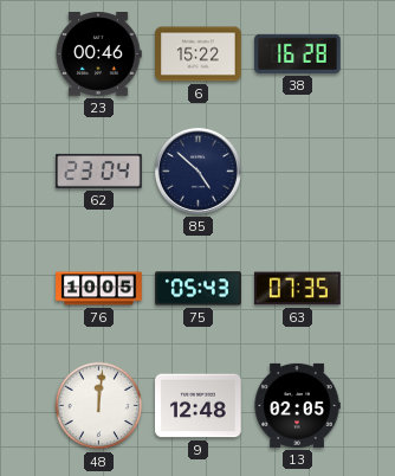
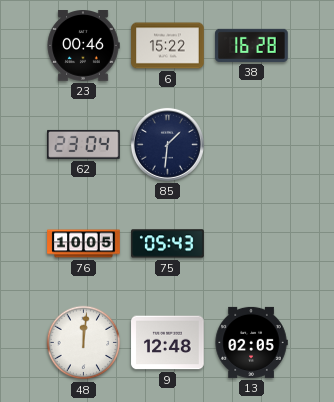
85: 4:52 -> 1:31
63: 07:35 -> none
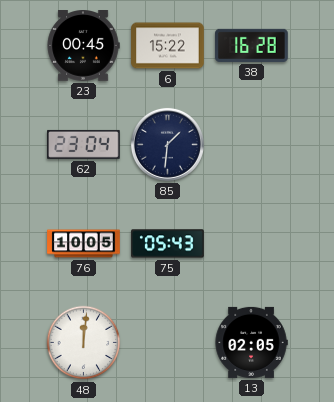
23: 00:46 -> 00:45
9: 12:48 -> none
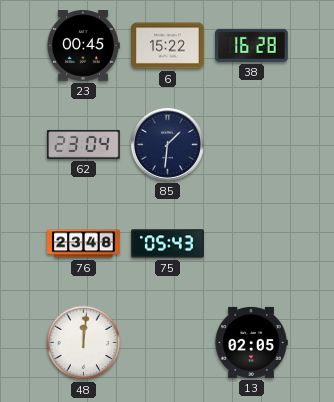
76: 10:05 -> 23:48
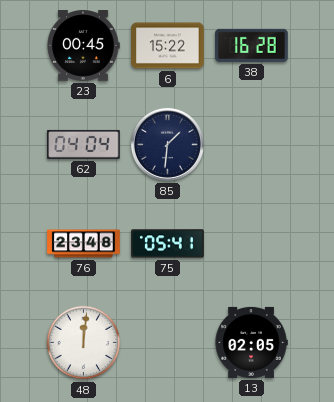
62: 23:04 -> 04:04
75: 05:43 -> 05:41
